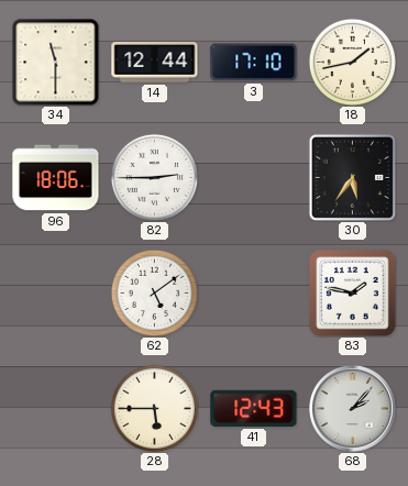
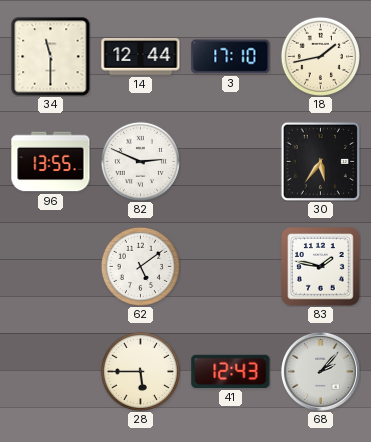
96: 18:06 -> 13:55
82: 2:45 -> 2:49
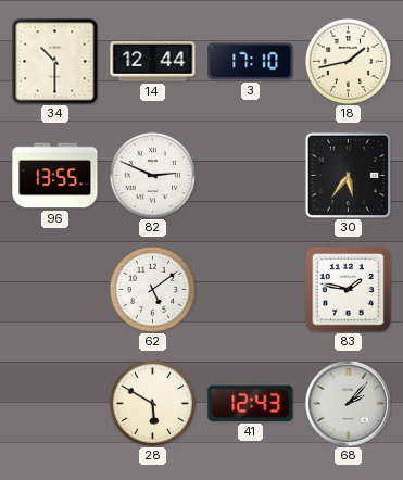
34: 11:30 -> 10:30
28: 5:45 -> 5:50
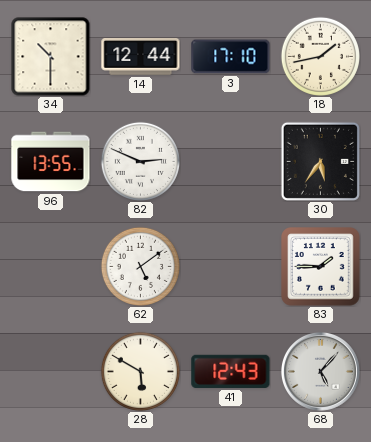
83: 1:47 -> 1:45
68: 2:07 -> 5:07
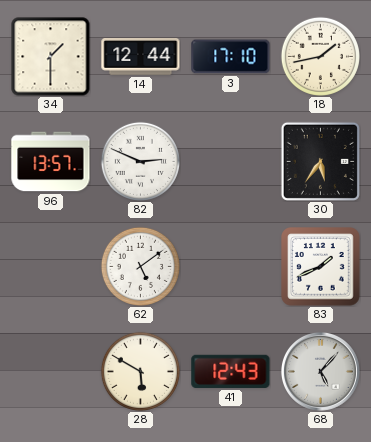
34: 10:30 -> 1:30
96: 13:55 -> 13:57
83: 1:45 -> 1:41
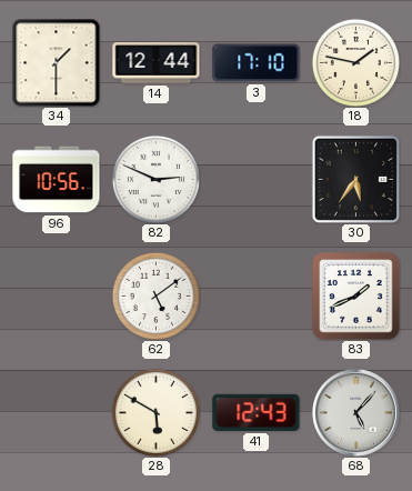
18: 1:43 -> 1:47
96: 13:57 -> 10:56
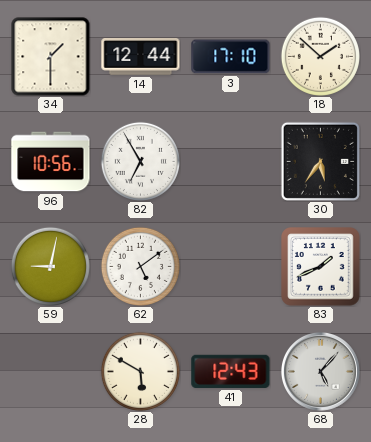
18: 1:47 -> 1:52
82: 2:49 -> 6:55
59: none -> 9:02
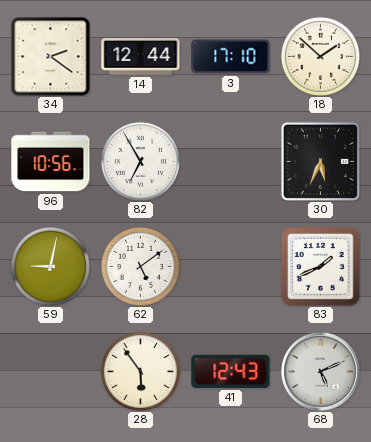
34: 1:30 -> 2:21
30: 5:36 -> 5:34
28: 5:50 -> 5:54
68: 5:07 -> 5:11
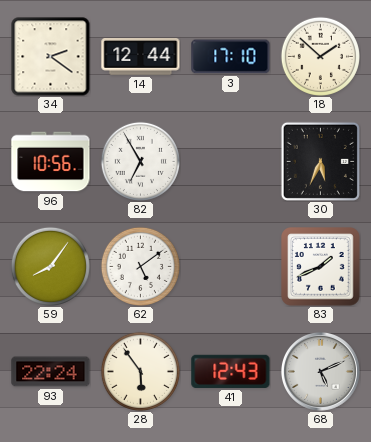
59: 9:02 -> 8:06
93: none -> 22:24
